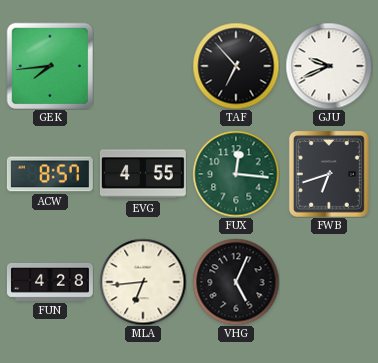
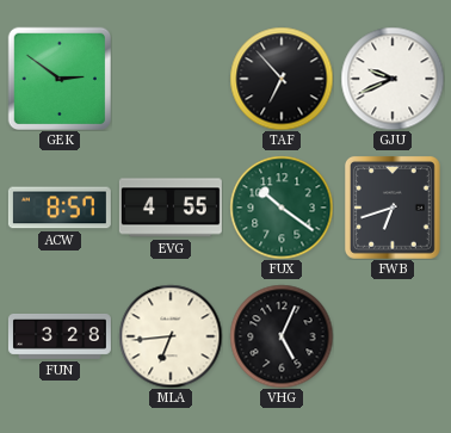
GEK: 7:44 -> 2:51
FUX: 12:16 -> 10:21
FUN: 4:28 -> 3:28
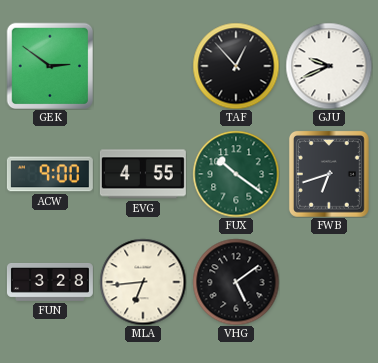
TAF: 6:53 -> 12:53
ACW: 8:57 -> 9:00
VHG: 5:04 -> 5:09
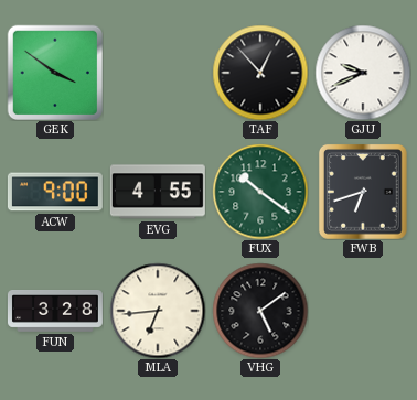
GEK: 2:51 -> 3:51
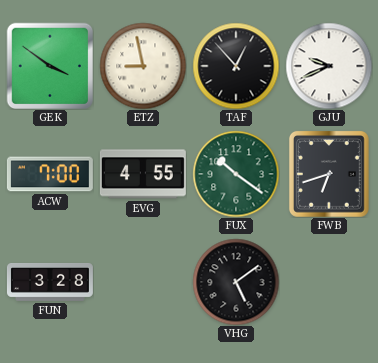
ETZ: none -> 8:58
ACW: 9:00 -> 7:00
MLA: 6:44 -> none
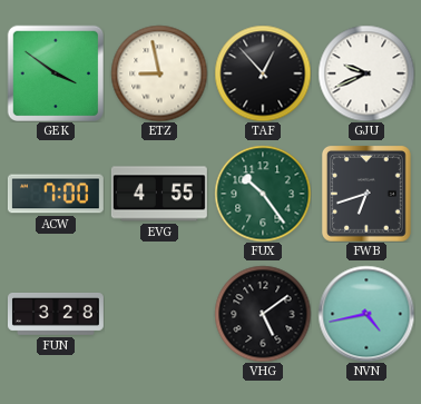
FUX: 10:21 -> 10:24
NVN: none -> 4:43
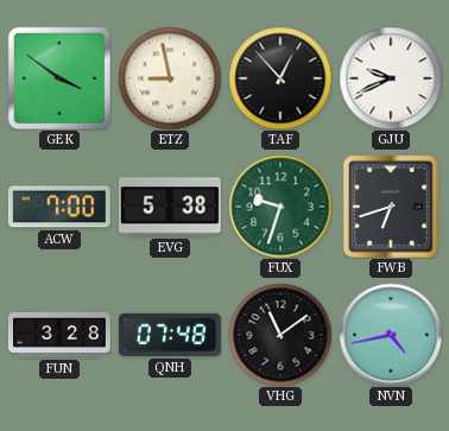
EVG: 4:55 -> 5:38
FUX: 10:24 -> 9:33
QNH: none -> 07:48
VHG: 5:09 -> 11:09
